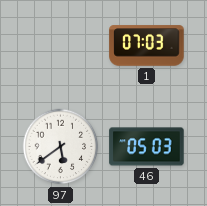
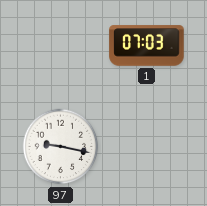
97: 5:39 -> 9:17
46: 05:03 -> none
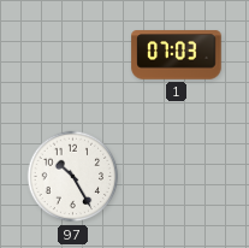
97: 9:17 -> 10:25
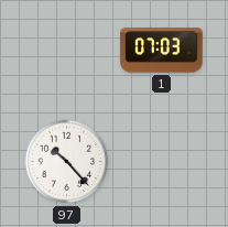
97: 10:25 -> 10:23
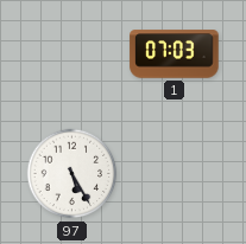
97: 10:23 -> 5:25
